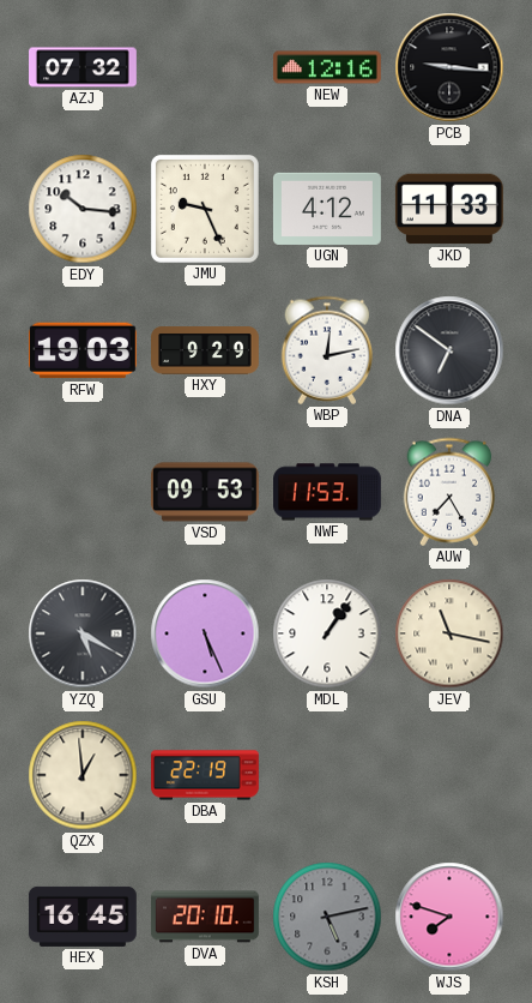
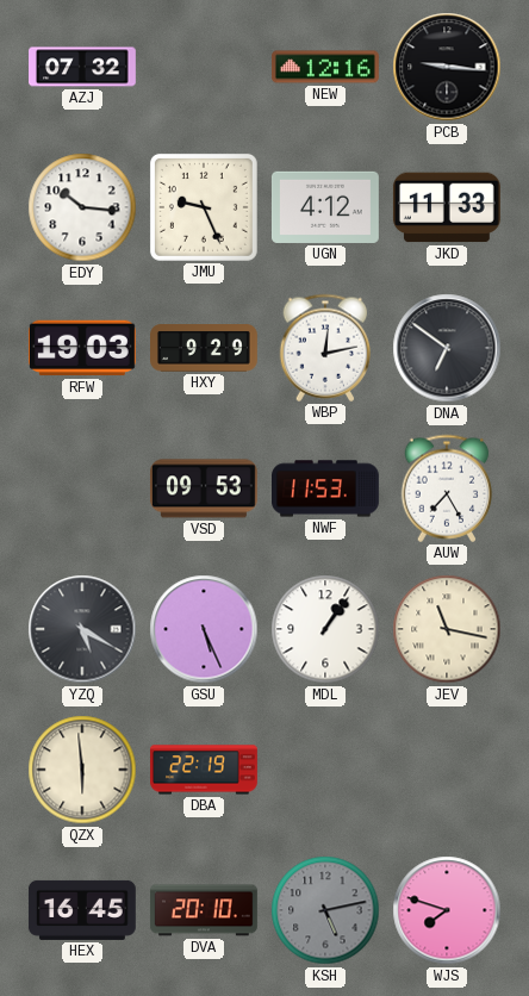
QZX: 12:59 -> 5:59
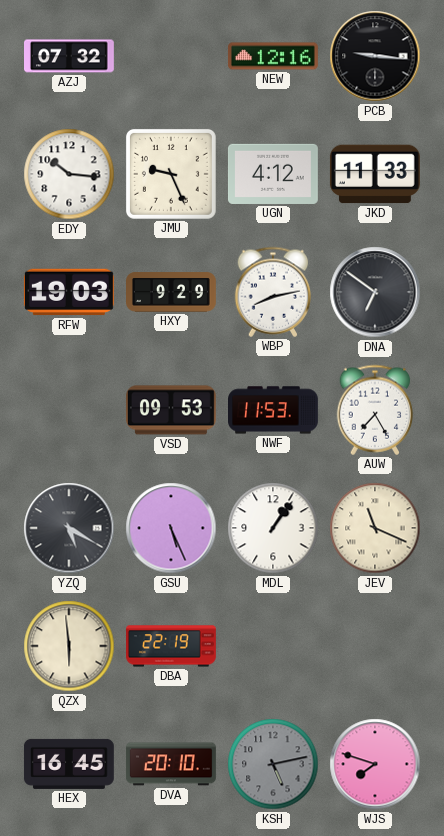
WBP: 12:13 -> 8:13
JEV: 11:17 -> 11:19
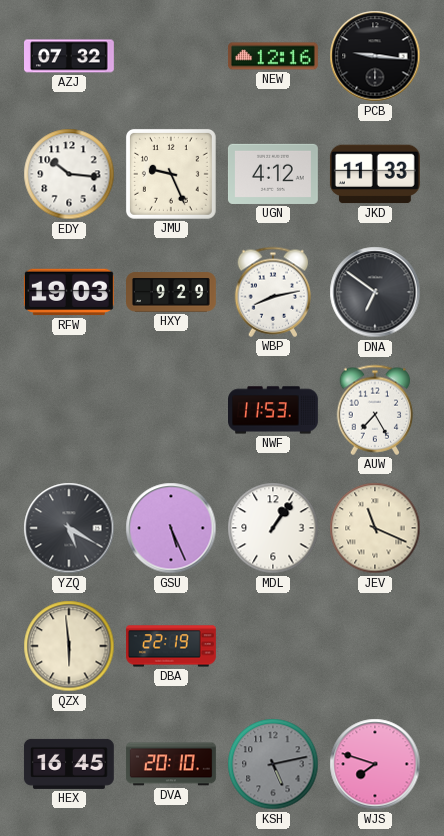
VSD: 09:53 -> none
